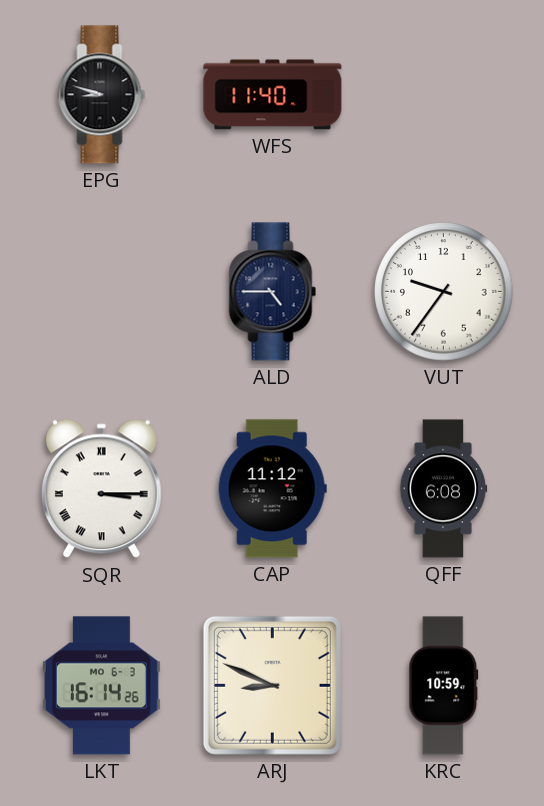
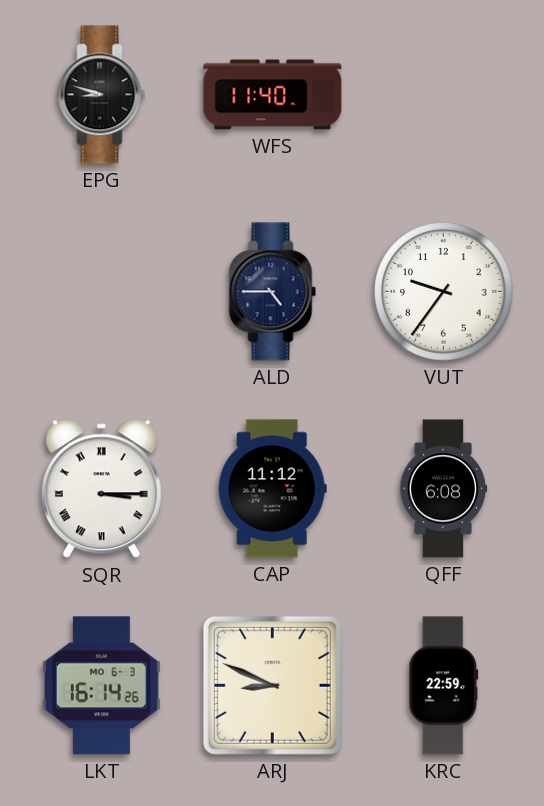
KRC: 10:59 -> 22:59
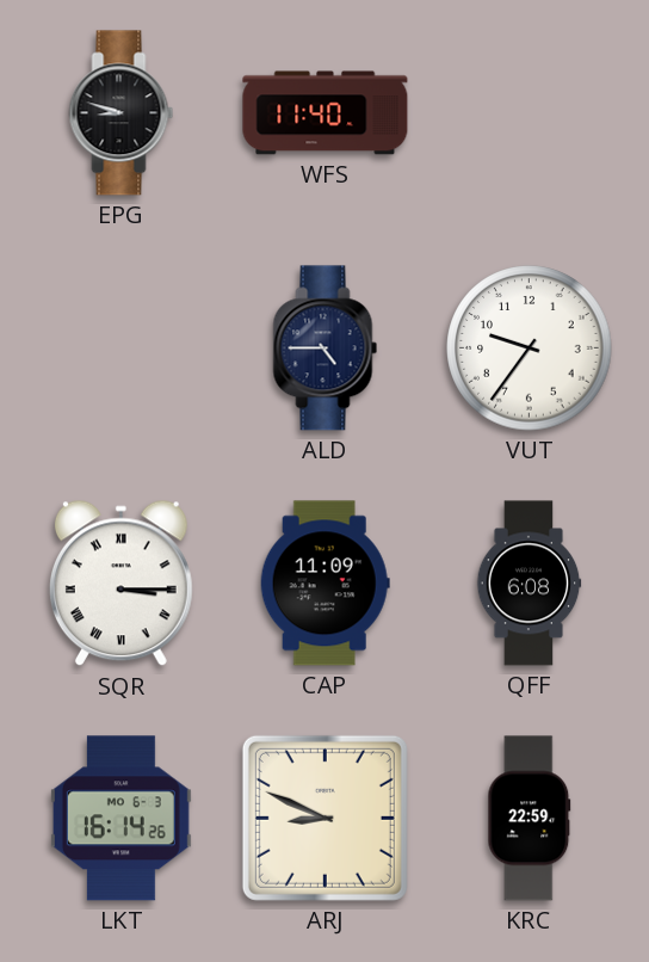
CAP: 11:12 -> 11:09
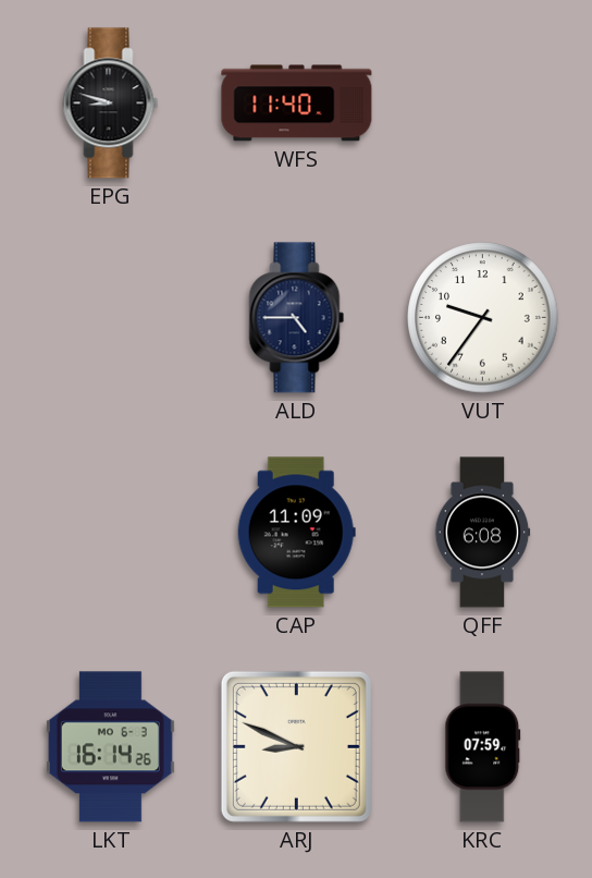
SQR: 3:15 -> none
KRC: 22:59 -> 07:59
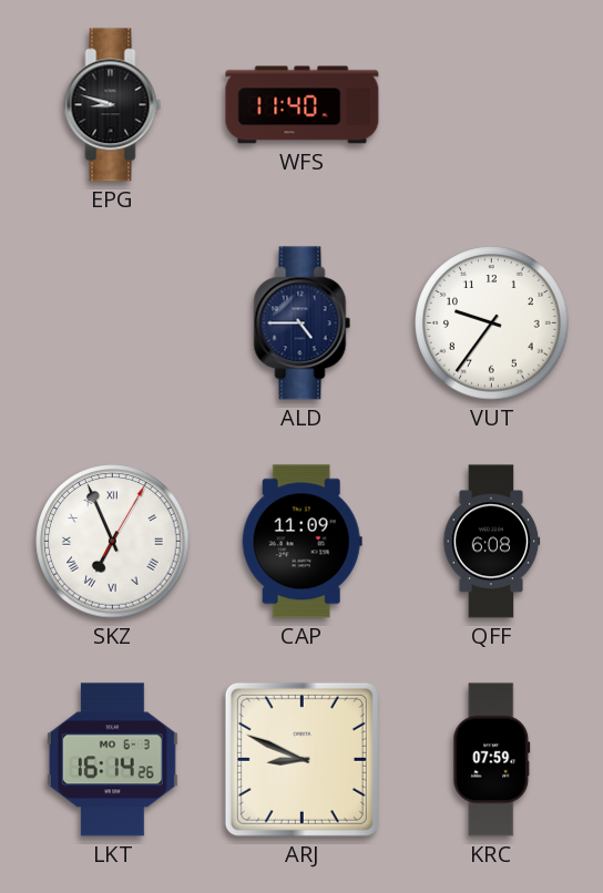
SKZ: none -> 6:56
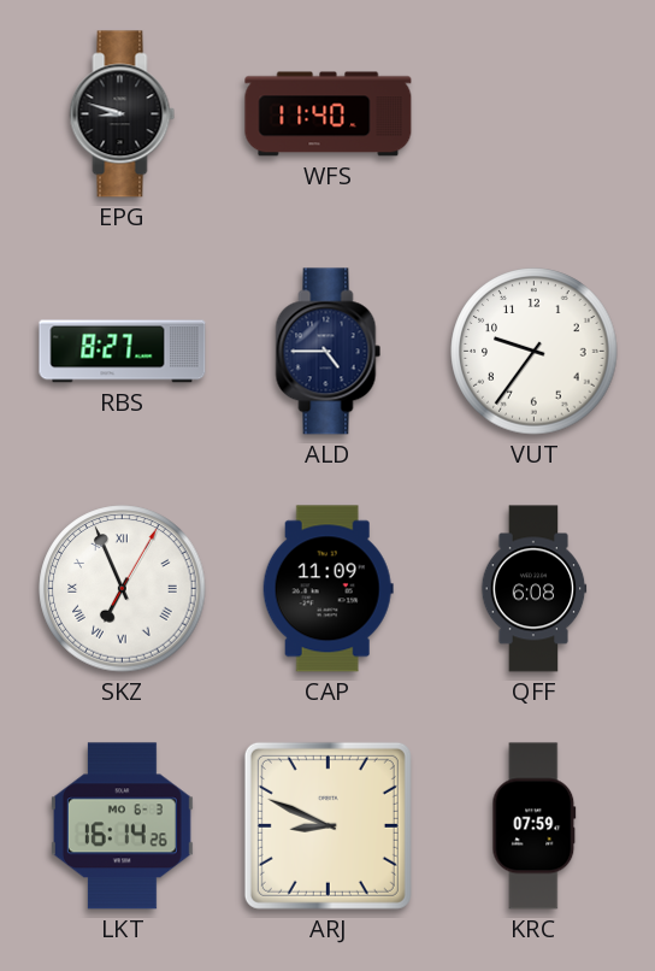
RBS: none -> 8:27
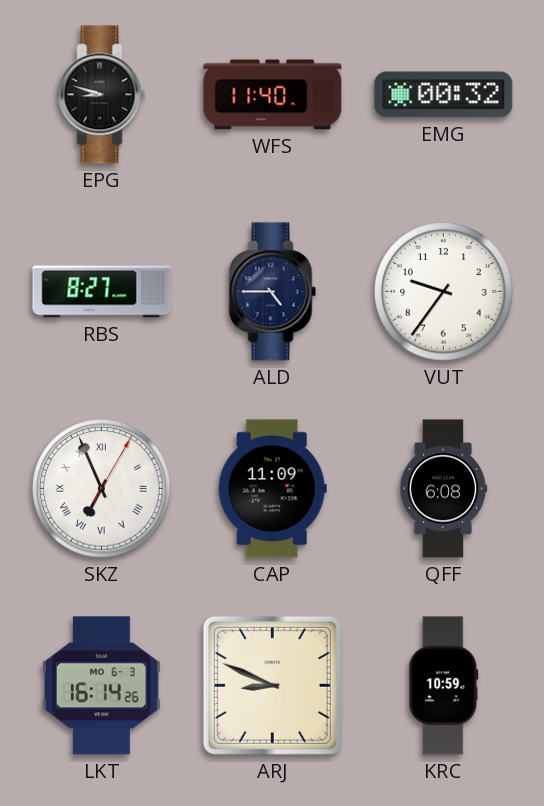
EMG: none -> 00:32
KRC: 07:59 -> 10:59
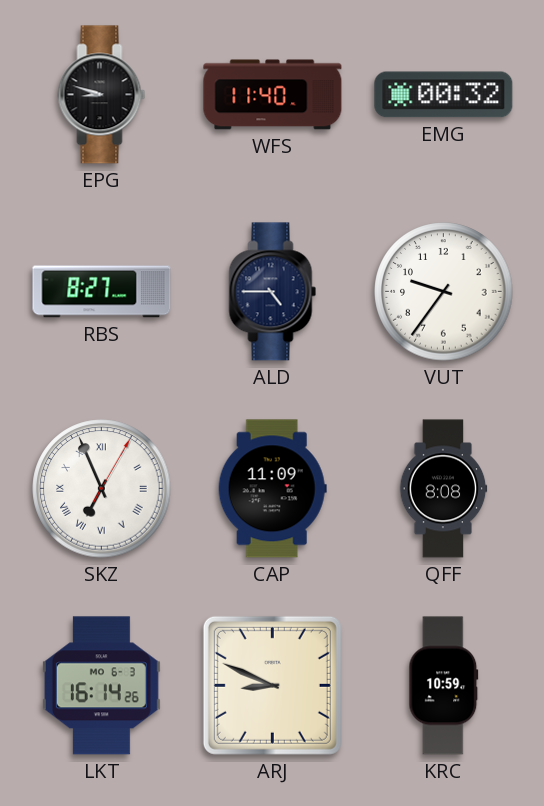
QFF: 6:08 -> 8:08
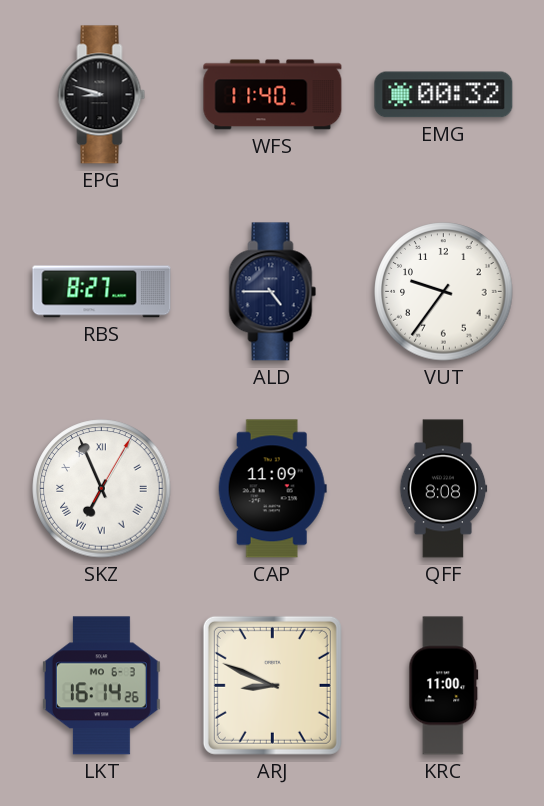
KRC: 10:59 -> 11:00
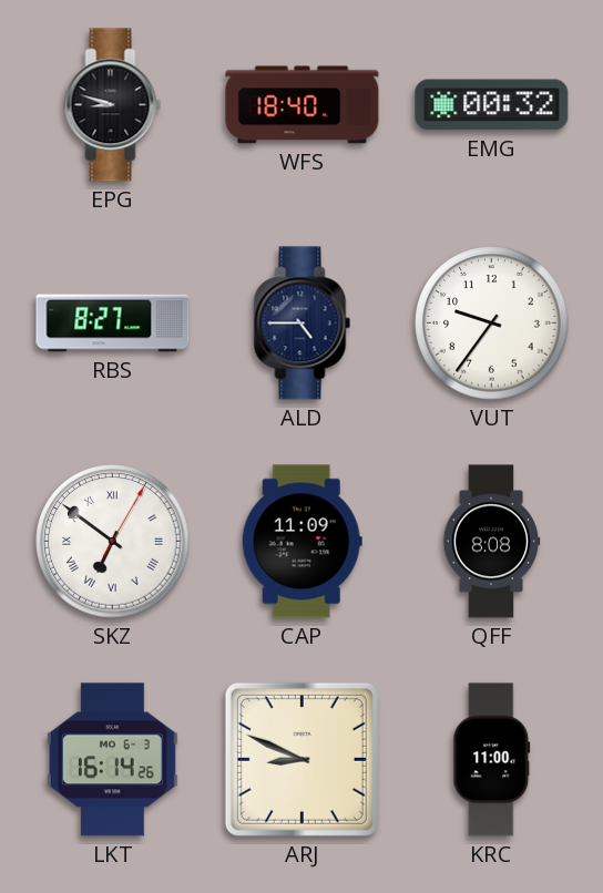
WFS: 11:40 -> 18:40
SKZ: 6:56 -> 6:51
